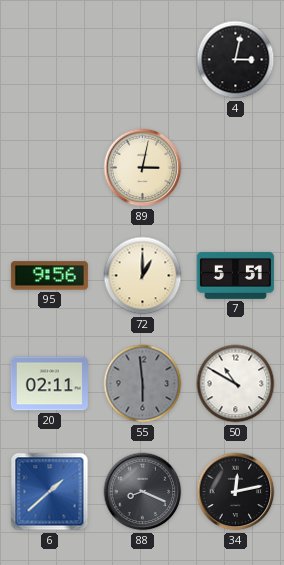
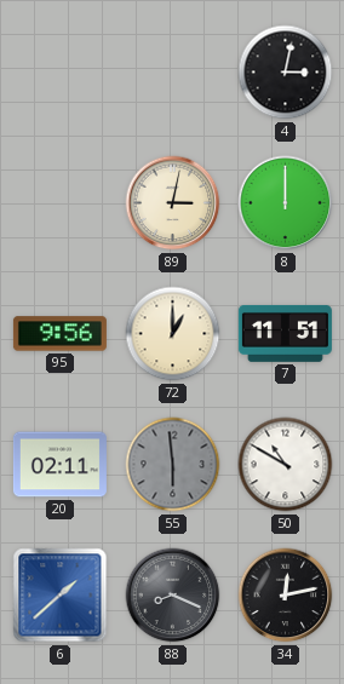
8: none -> 12:00
7: 5:51 -> 11:51
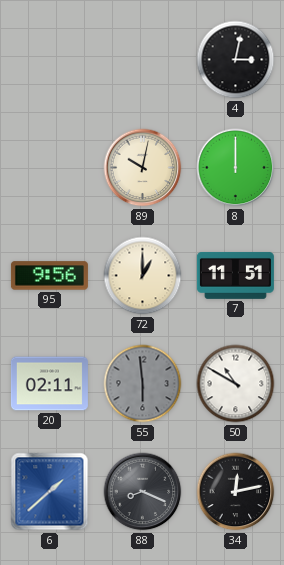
89: 3:02 -> 10:02
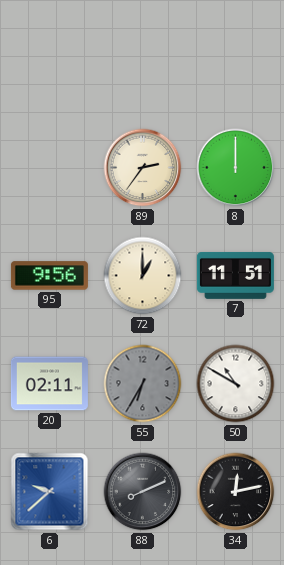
4: 3:02 -> none
89: 10:02 -> 2:36
55: 5:59 -> 6:35
6: 1:38 -> 9:38
88: 8:19 -> 8:11
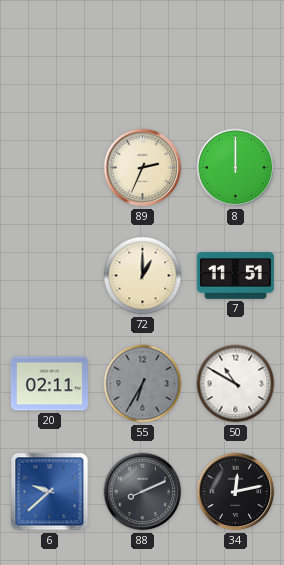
89: 2:36 -> 2:34
95: 9:56 -> none
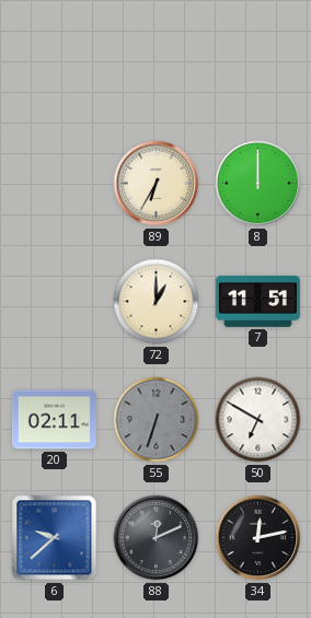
89: 2:34 -> 6:35
55: 6:35 -> 6:33
50: 10:50 -> 6:50
88: 8:11 -> 12:11
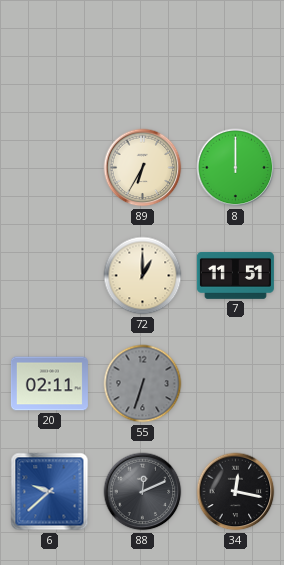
50: 6:50 -> none
34: 12:13 -> 12:17
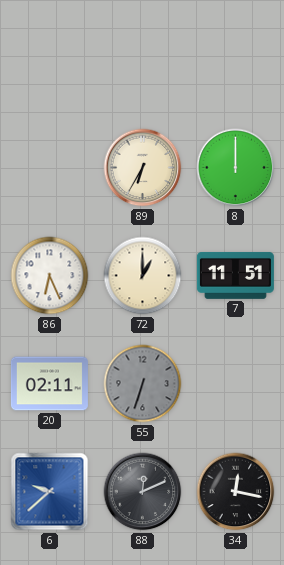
86: none -> 6:26
